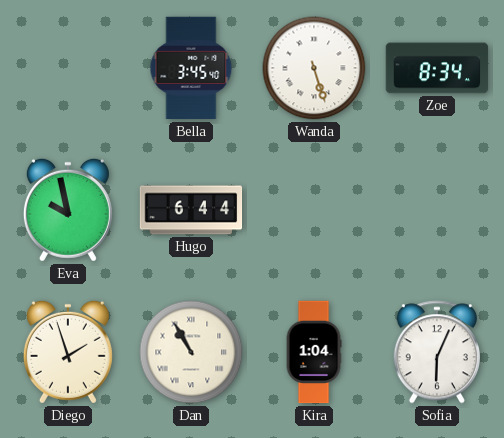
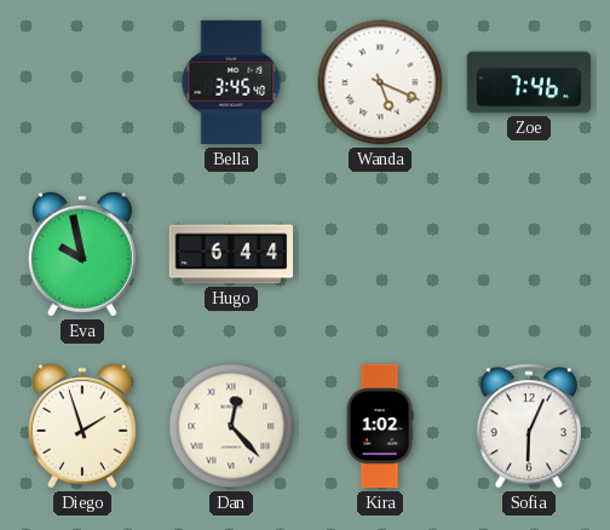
Wanda: 5:27 -> 5:19
Zoe: 8:34 -> 7:46
Dan: 10:55 -> 12:23
Kira: 1:04 -> 1:02
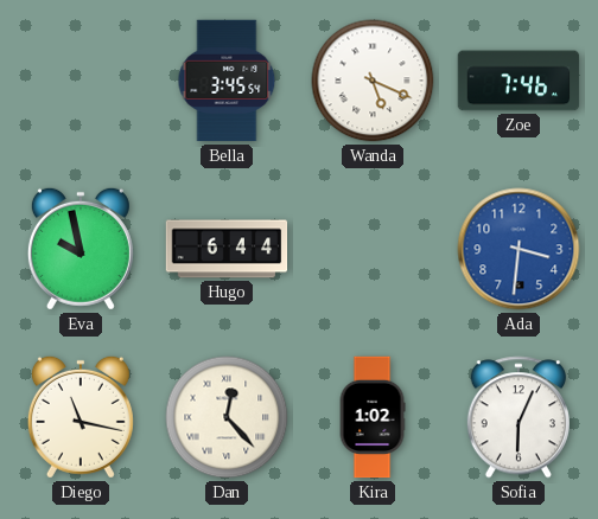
Bella: 3:45:40 -> 3:45:54
Ada: none -> 3:31
Diego: 1:57 -> 11:17
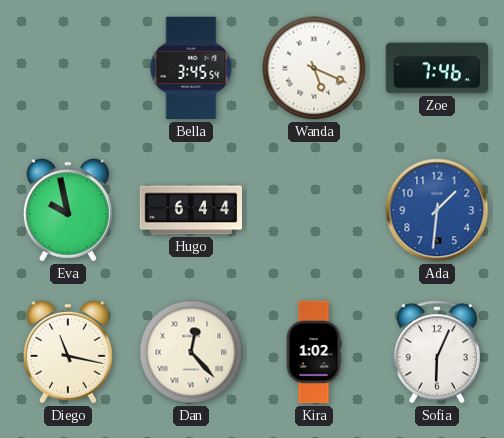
Ada: 3:31 -> 1:31
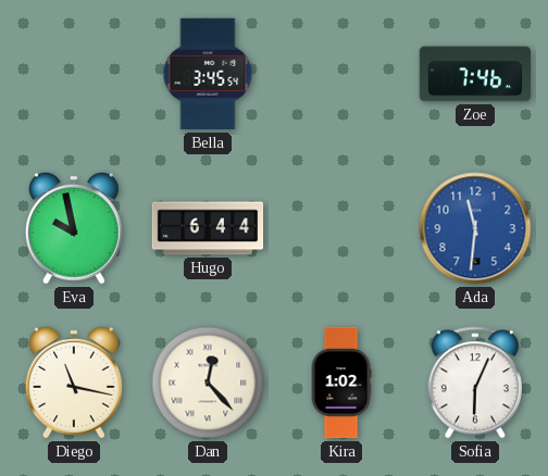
Wanda: 5:19 -> none
Ada: 1:31 -> 11:31
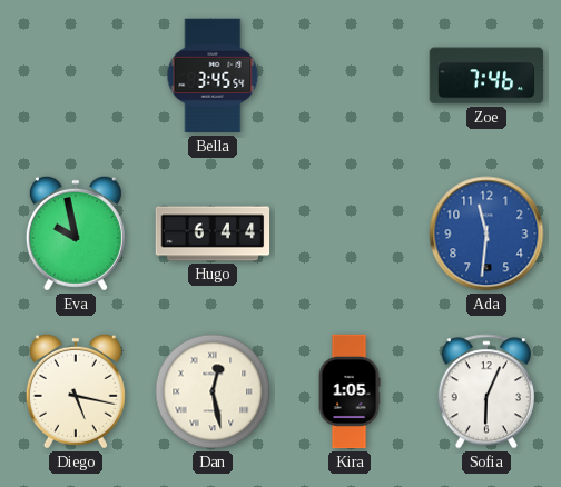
Diego: 11:17 -> 5:17
Dan: 12:23 -> 12:28
Kira: 1:02 -> 1:05
